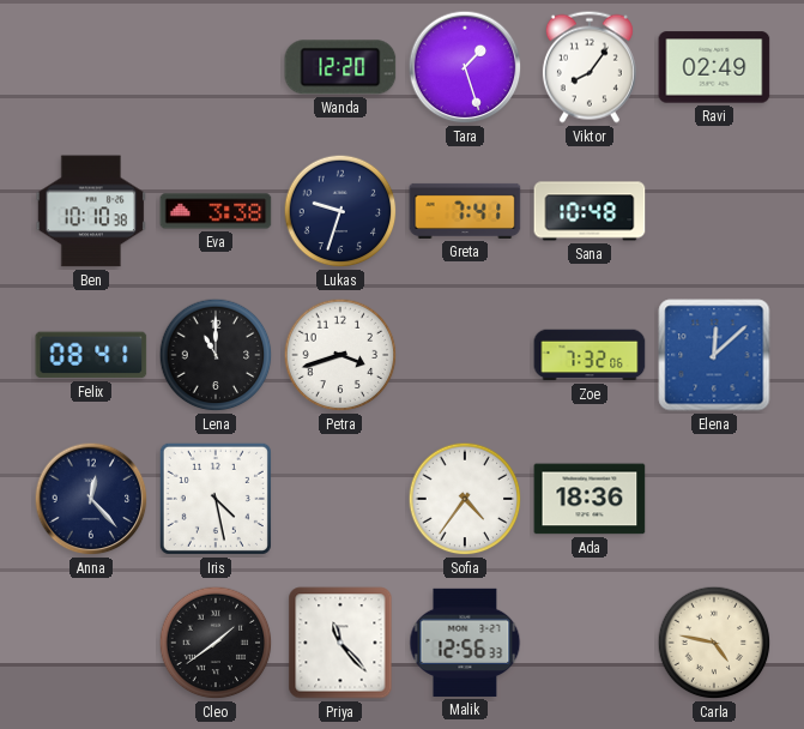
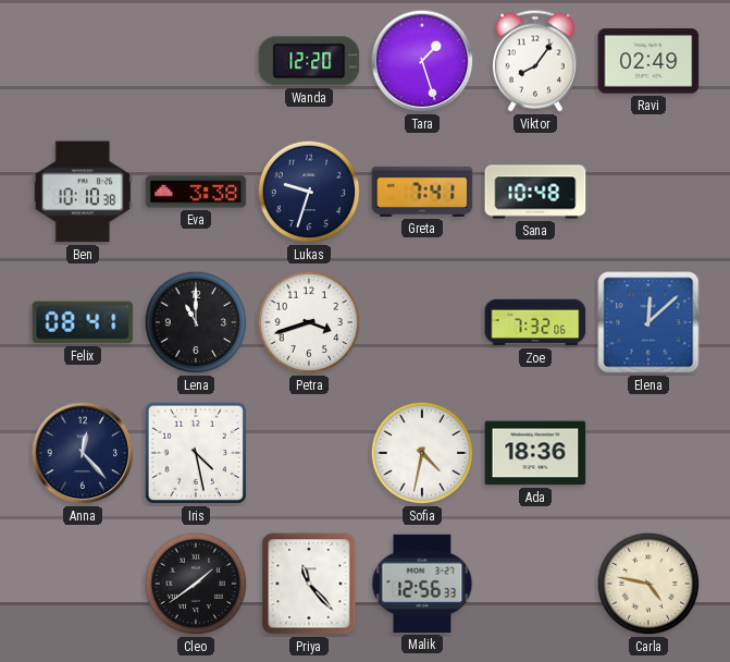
Sofia: 4:36 -> 4:32
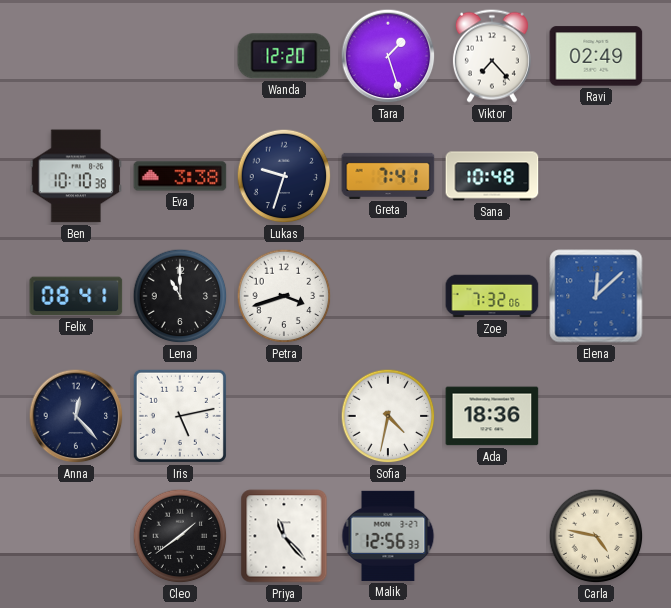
Viktor: 8:06 -> 7:23
Iris: 4:28 -> 5:13
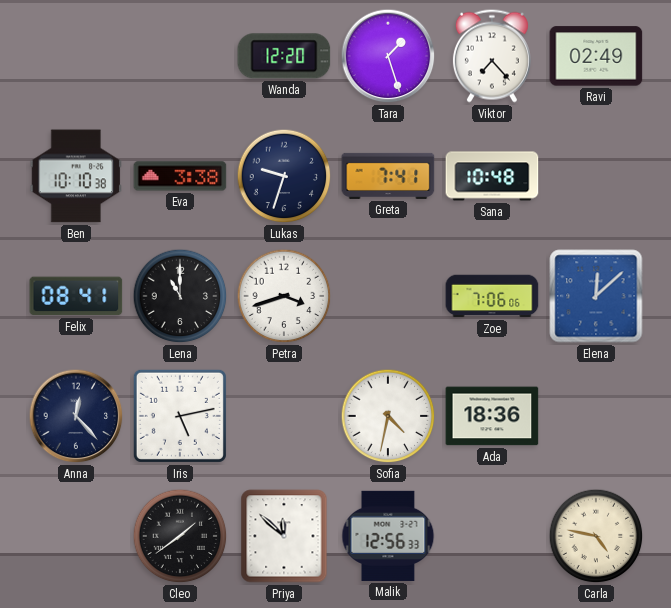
Zoe: 7:32 -> 7:06
Priya: 11:23 -> 11:52
